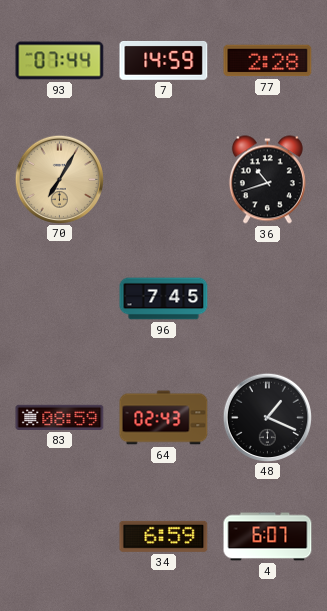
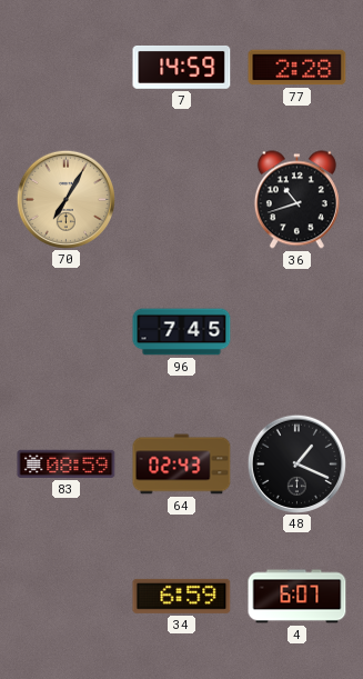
93: 07:44 -> none
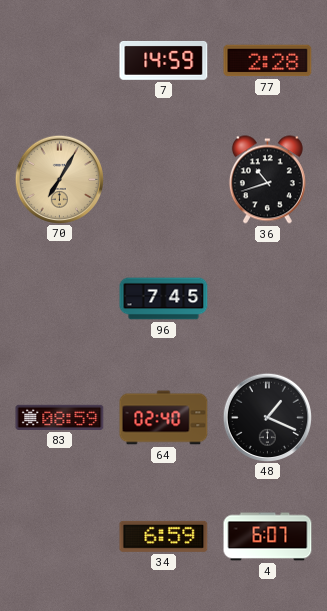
64: 02:43 -> 02:40
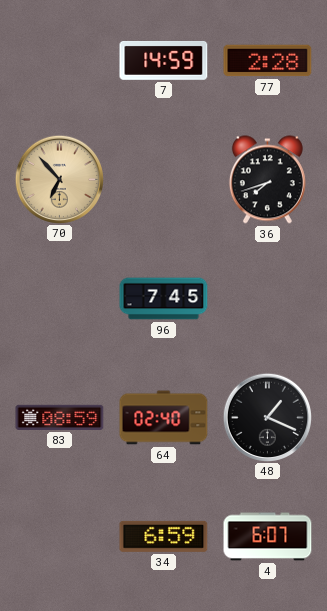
70: 7:05 -> 6:53
36: 10:42 -> 7:42
